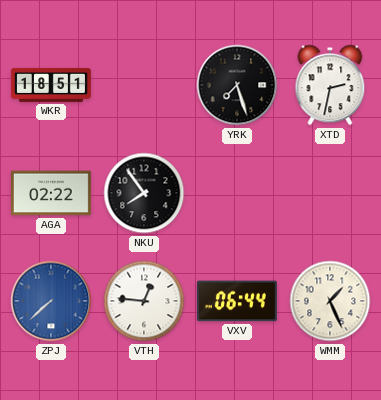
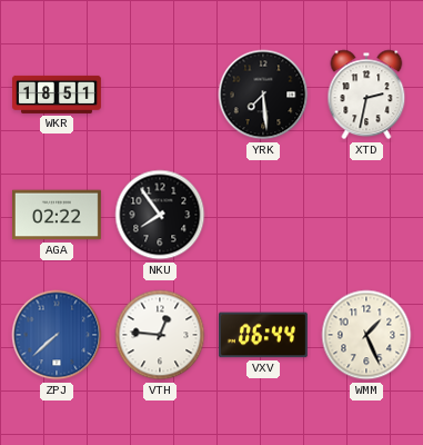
YRK: 7:27 -> 7:29
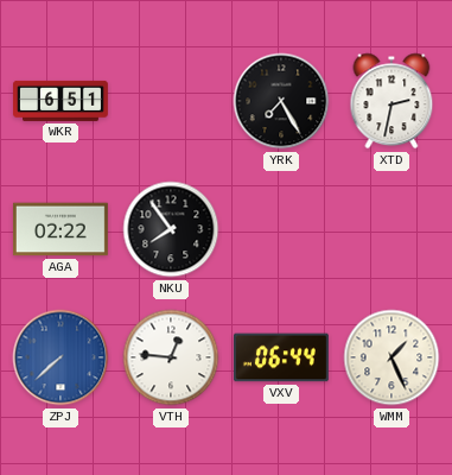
WKR: 18:51 -> 6:51
YRK: 7:29 -> 7:25
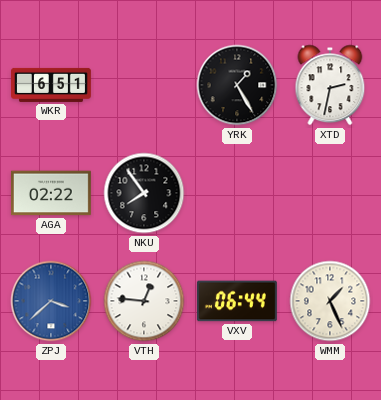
YRK: 7:25 -> 1:25
ZPJ: 7:38 -> 3:38
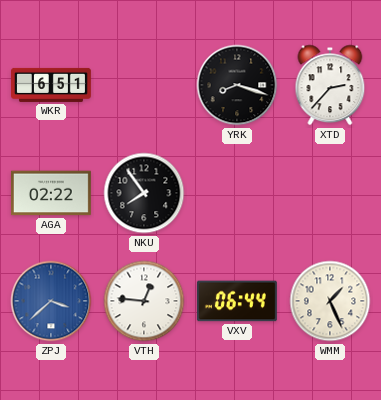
YRK: 1:25 -> 8:18
XTD: 2:32 -> 2:37
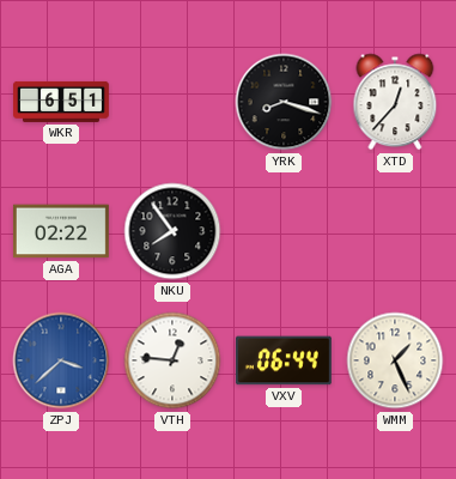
XTD: 2:37 -> 12:37
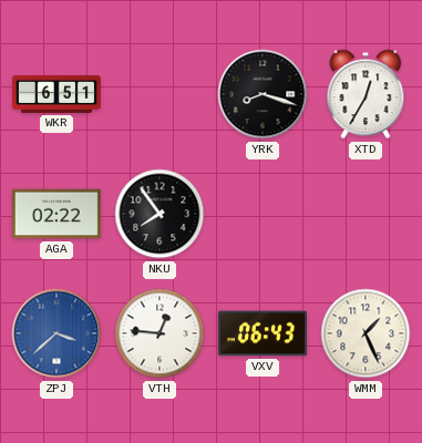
XTD: 12:37 -> 12:35
VXV: 06:44 -> 06:43
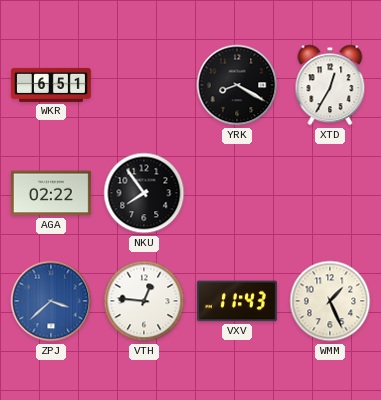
YRK: 8:18 -> 8:20
VXV: 06:43 -> 11:43
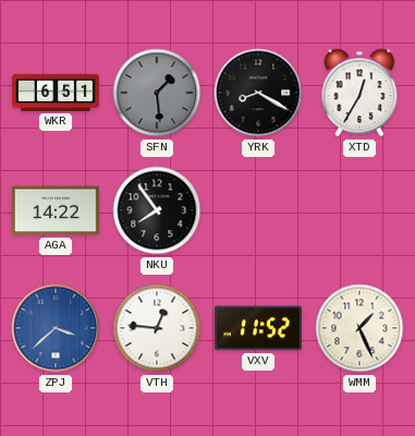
SFN: none -> 1:29
AGA: 02:22 -> 14:22
VXV: 11:43 -> 11:52
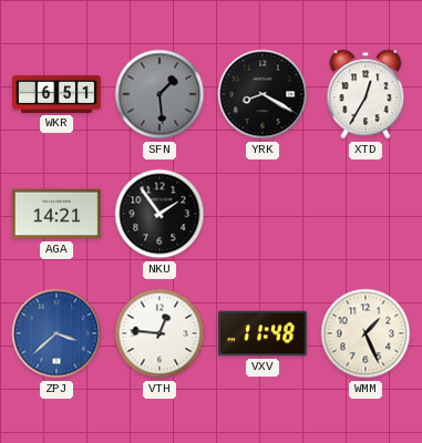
AGA: 14:22 -> 14:21
NKU: 7:54 -> 1:54
VXV: 11:52 -> 11:48
